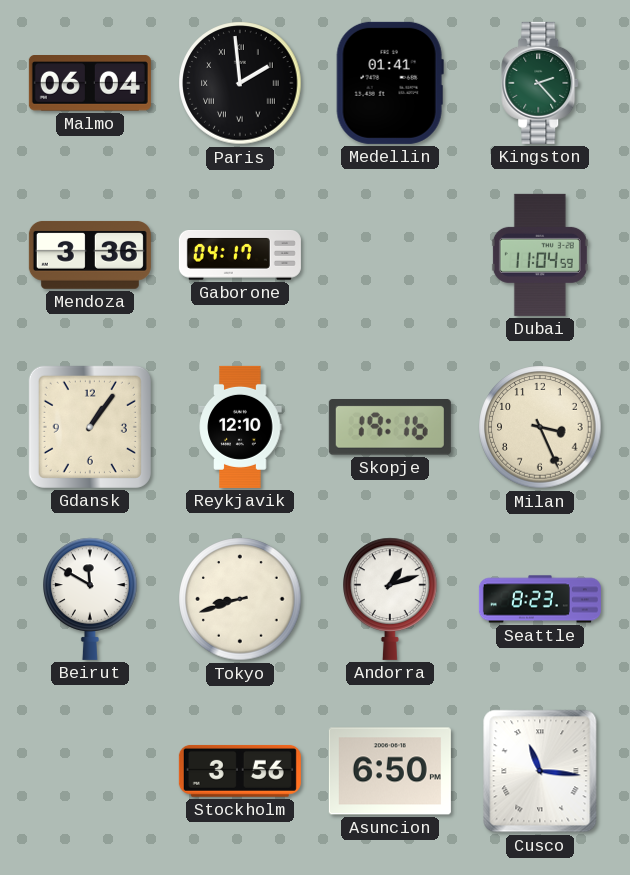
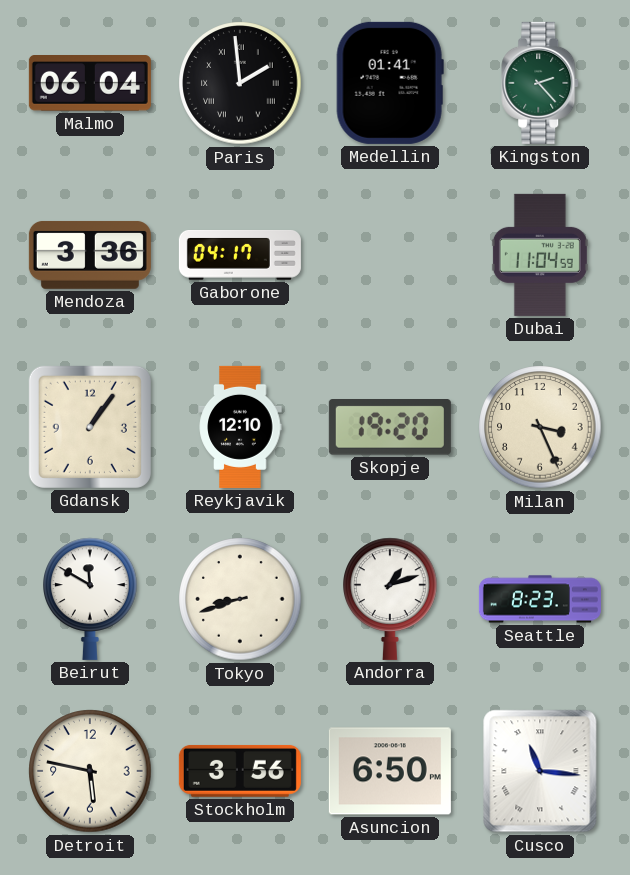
Skopje: 19:16 -> 19:20
Detroit: none -> 5:47
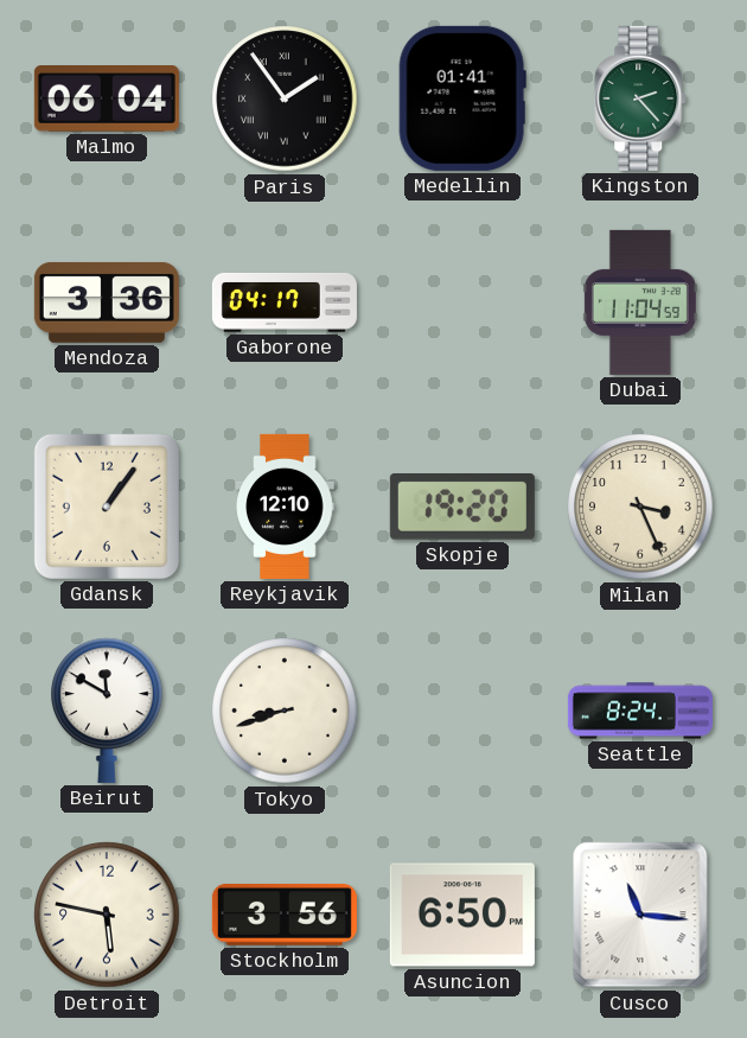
Paris: 1:59 -> 1:54
Andorra: 1:12 -> none
Seattle: 8:23 -> 8:24
